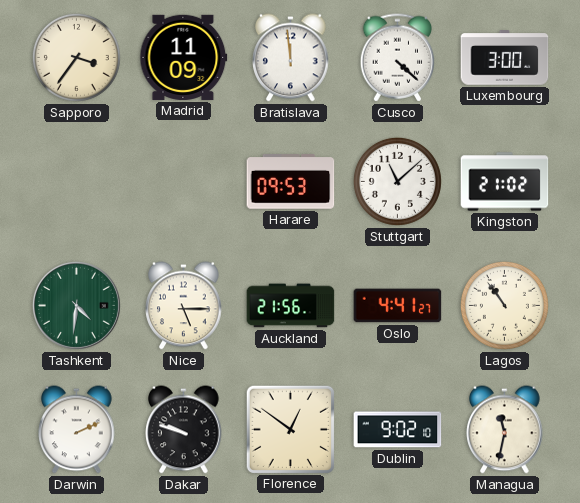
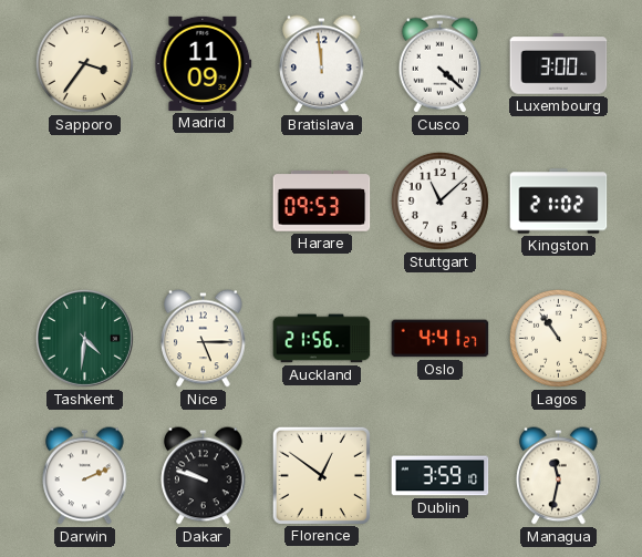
Dublin: 9:02 -> 3:59
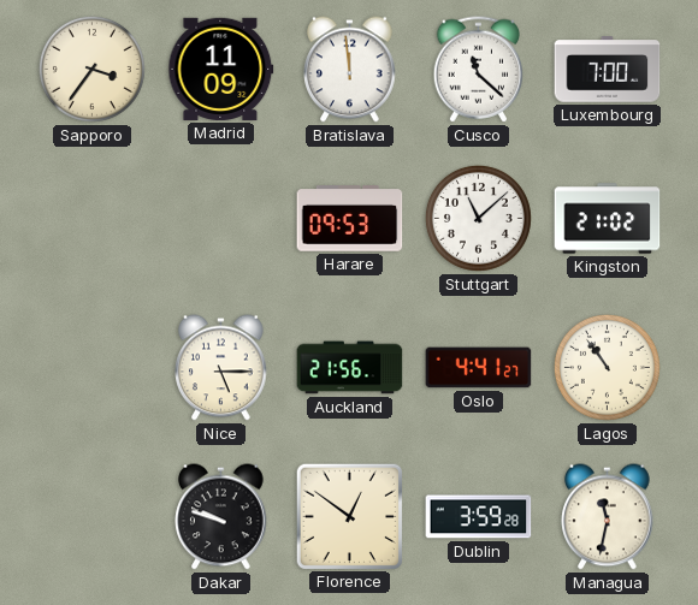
Cusco: 4:22 -> 11:22
Luxembourg: 3:00 -> 7:00
Tashkent: 4:31 -> none
Darwin: 2:11 -> none
Dublin: 3:59:10 -> 3:59:28
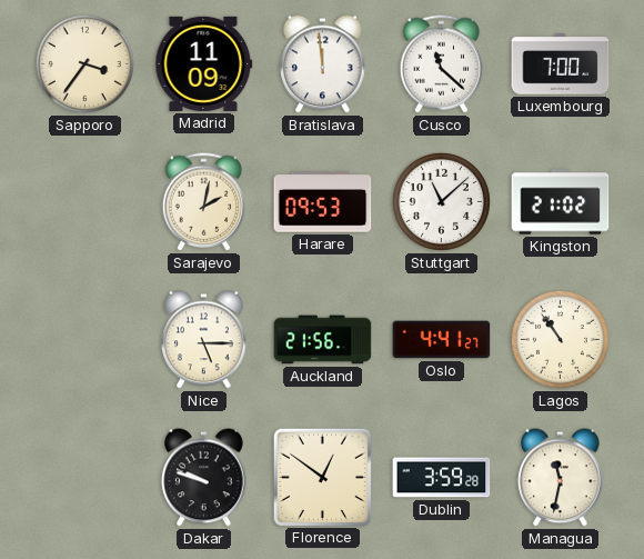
Sarajevo: none -> 2:02
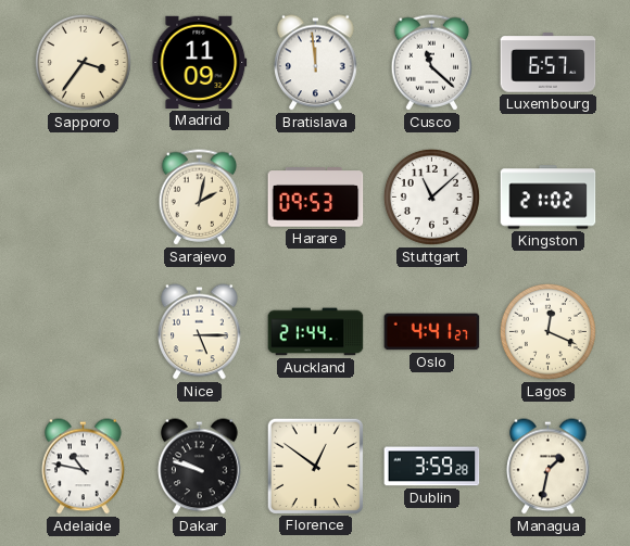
Luxembourg: 7:00 -> 6:57
Auckland: 21:56 -> 21:44
Lagos: 10:54 -> 12:19
Adelaide: none -> 10:47
Managua: 11:32 -> 1:32
